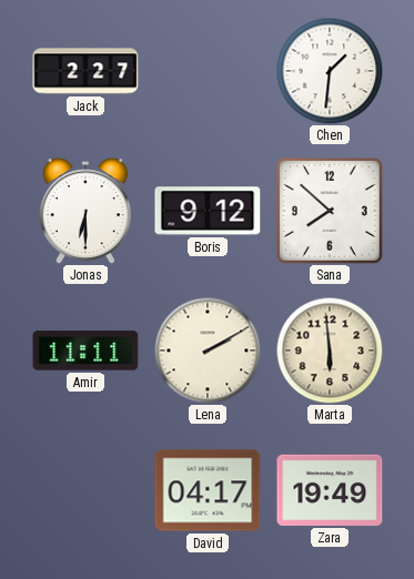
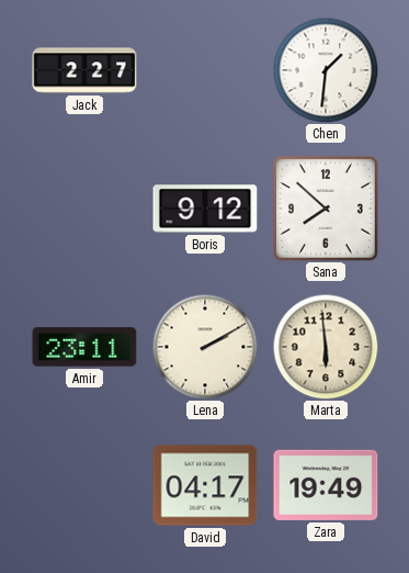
Jonas: 6:30 -> none
Amir: 11:11 -> 23:11
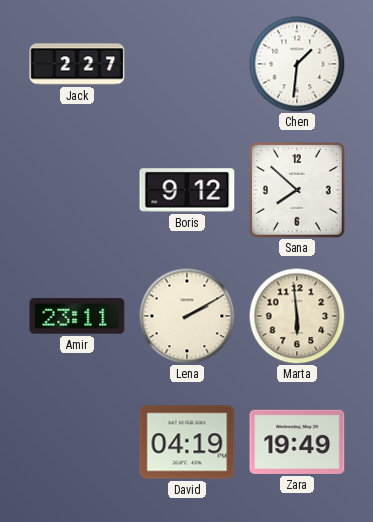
David: 04:17 -> 04:19
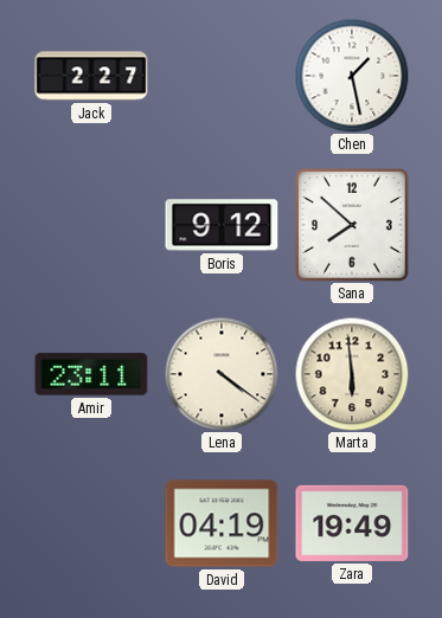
Chen: 1:31 -> 1:28
Lena: 2:10 -> 4:21
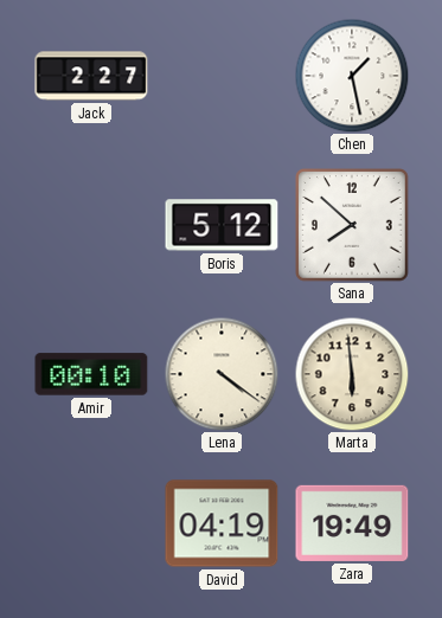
Boris: 9:12 -> 5:12
Amir: 23:11 -> 00:10
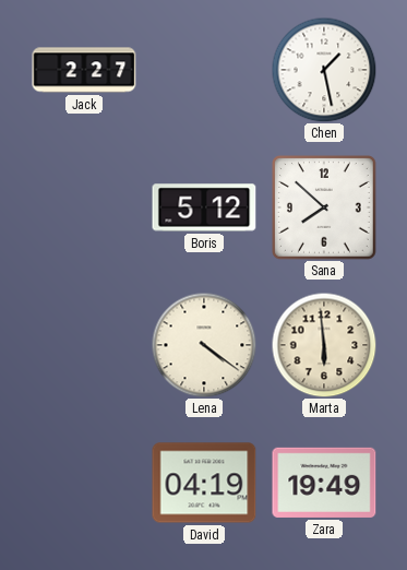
Amir: 00:10 -> none
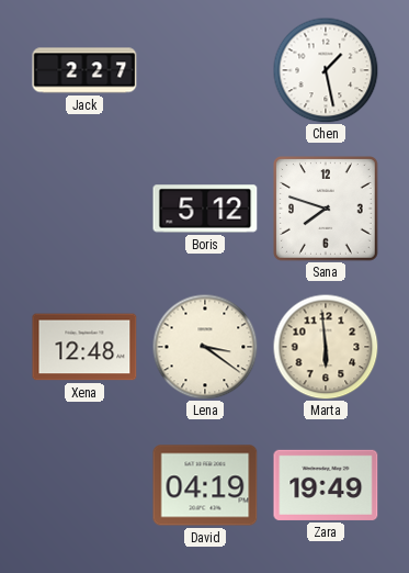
Sana: 7:52 -> 7:48
Xena: none -> 12:48
Lena: 4:21 -> 3:21
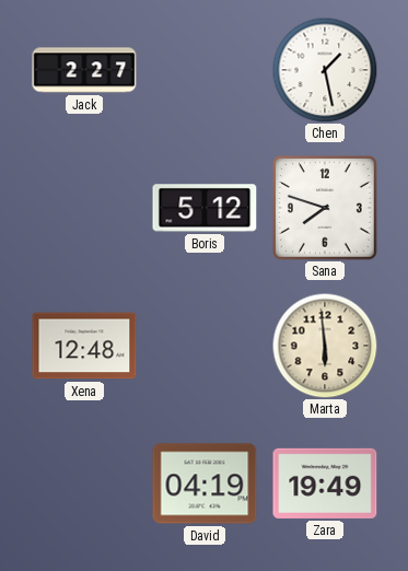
Lena: 3:21 -> none
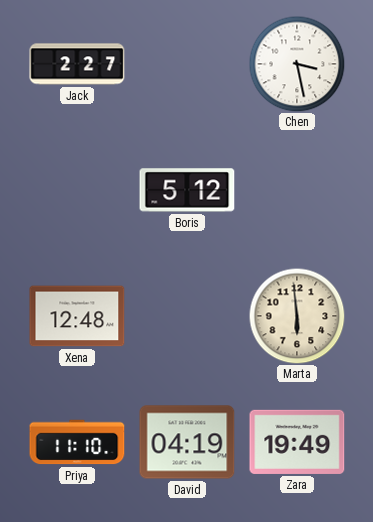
Chen: 1:28 -> 3:28
Sana: 7:48 -> none
Priya: none -> 11:10
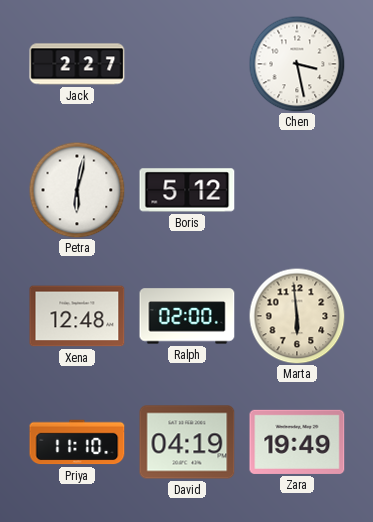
Petra: none -> 6:02
Ralph: none -> 02:00
